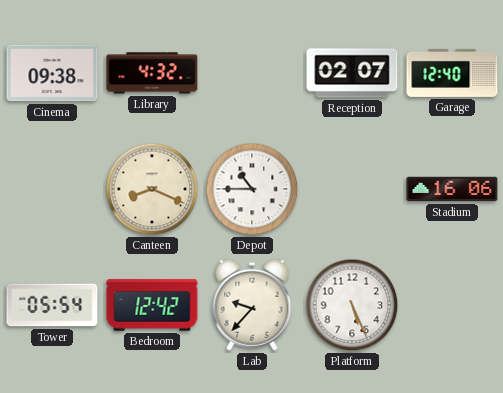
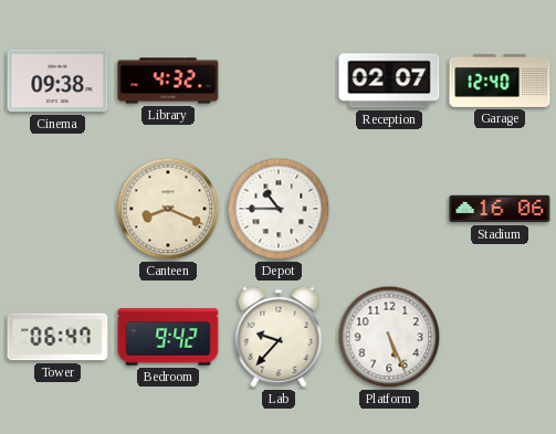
Tower: 05:54 -> 06:47
Bedroom: 12:42 -> 9:42
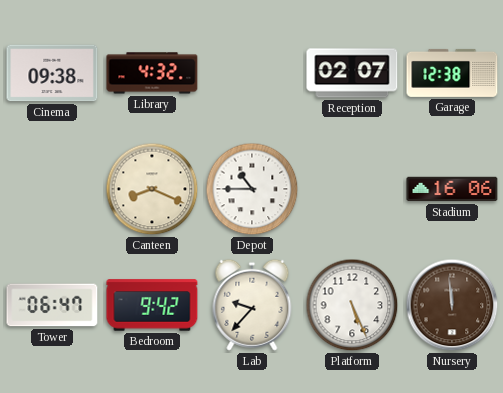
Garage: 12:40 -> 12:38
Nursery: none -> 11:59
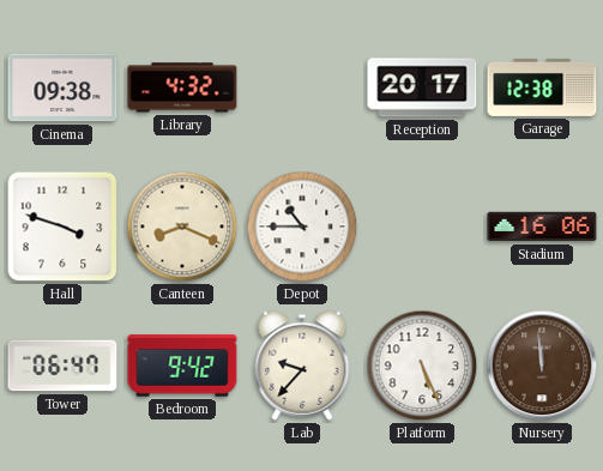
Reception: 02:07 -> 20:17
Hall: none -> 3:48
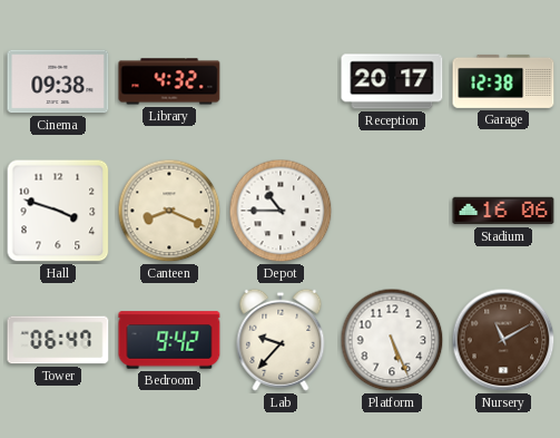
Nursery: 11:59 -> 11:10
